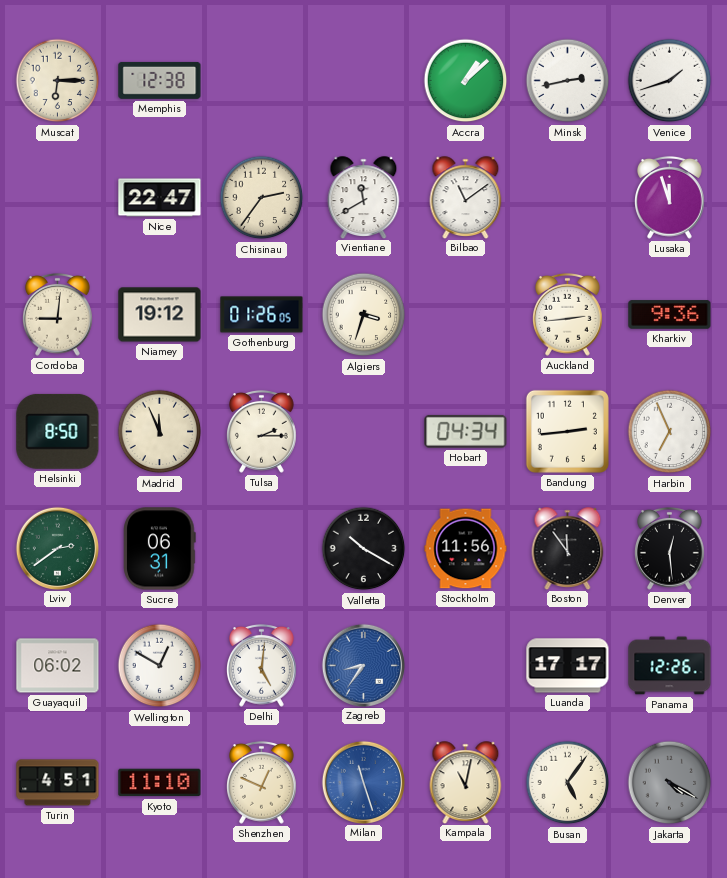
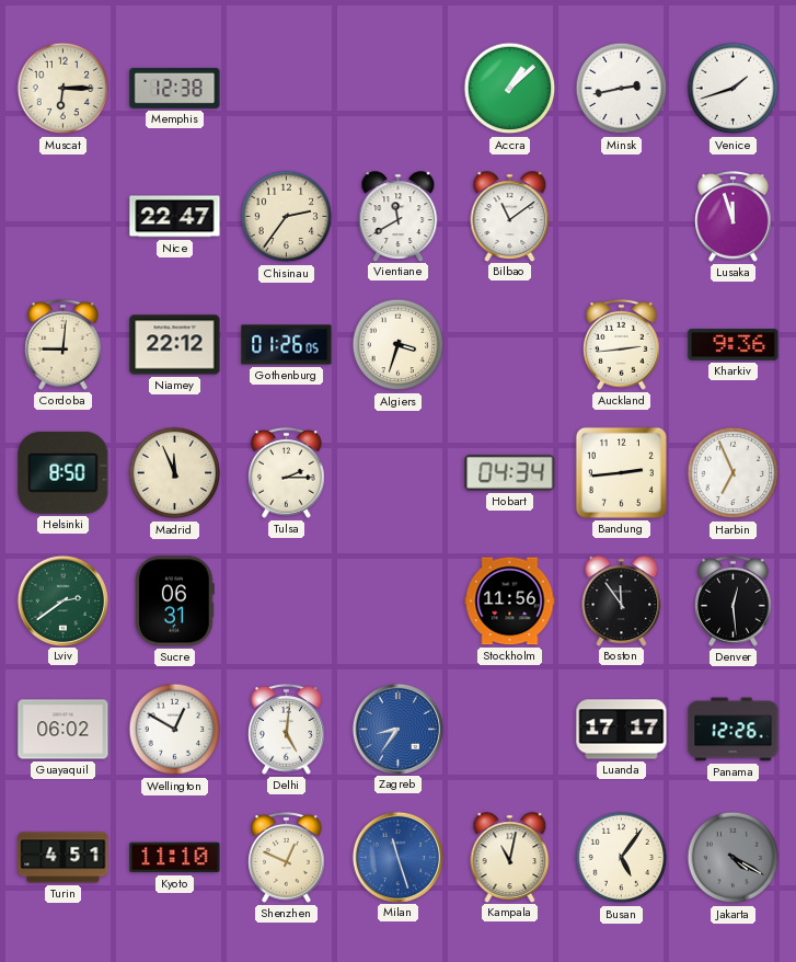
Niamey: 19:12 -> 22:12
Valletta: 10:20 -> none
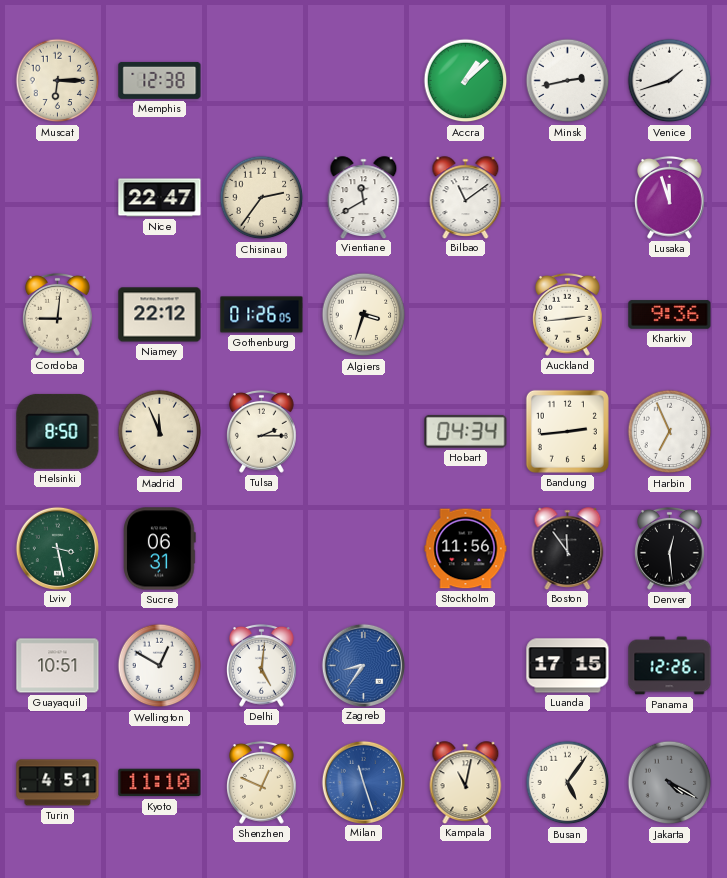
Lviv: 2:39 -> 3:28
Guayaquil: 06:02 -> 10:51
Luanda: 17:17 -> 17:15
